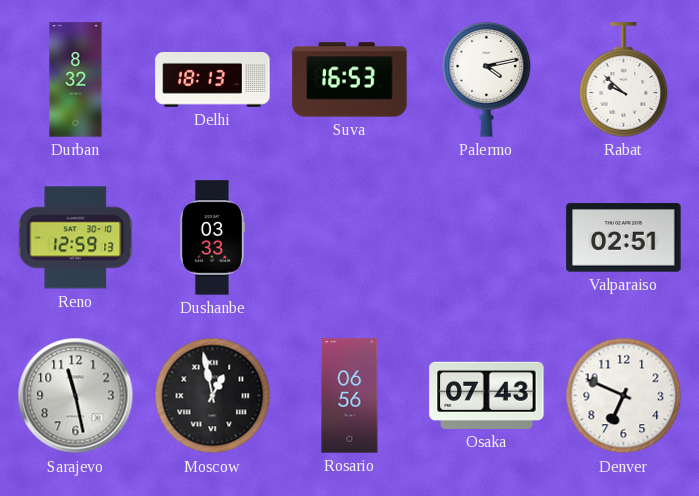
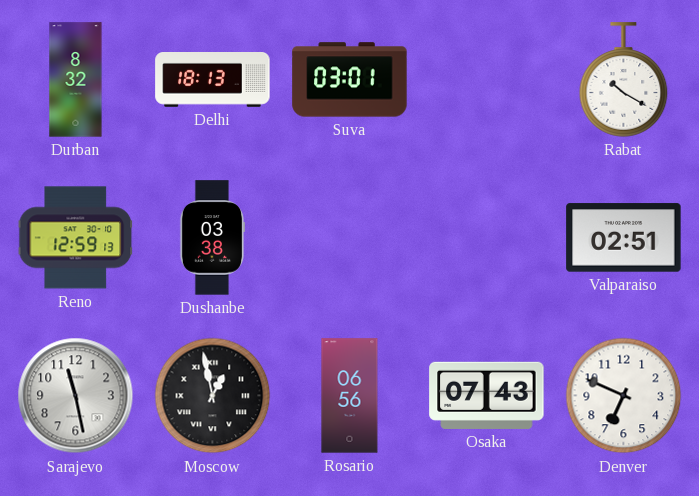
Suva: 16:53 -> 03:01
Palermo: 4:13 -> none
Rabat: 9:52 -> 10:20
Dushanbe: 03:33 -> 03:38
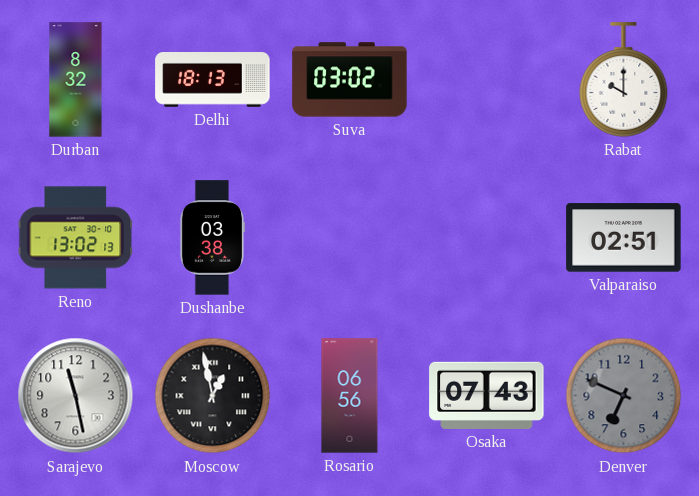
Suva: 03:01 -> 03:02
Rabat: 10:20 -> 10:00
Reno: 12:59 -> 13:02
Denver dial: white -> grey
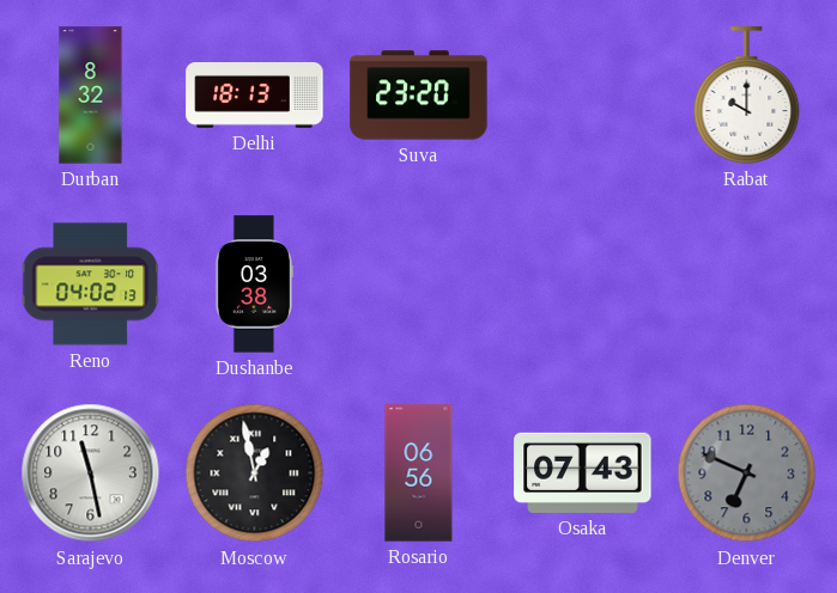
Suva: 03:02 -> 23:20
Reno: 13:02 -> 04:02
Valparaiso: 02:51 -> none
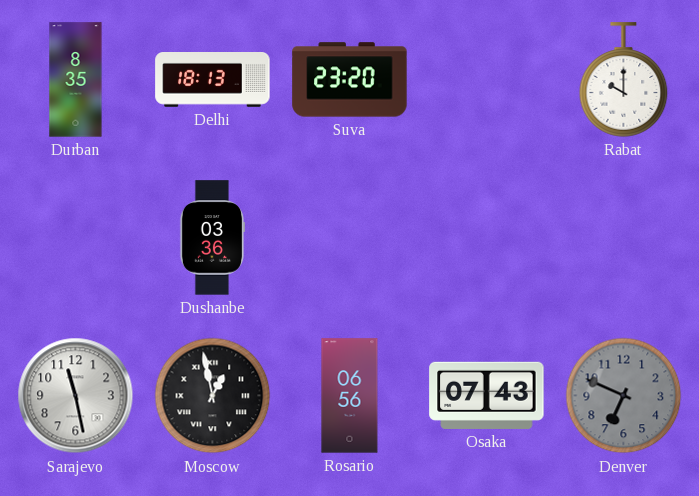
Durban: 8:32 -> 8:35
Reno: 04:02 -> none
Dushanbe: 03:38 -> 03:36
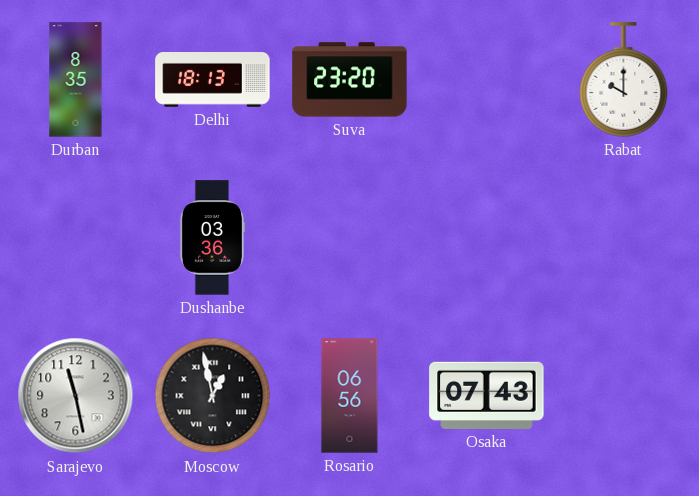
Denver: 6:49 -> none
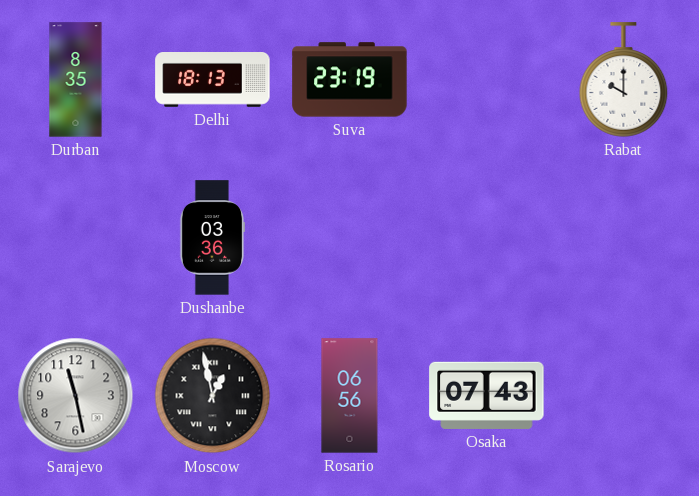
Suva: 23:20 -> 23:19
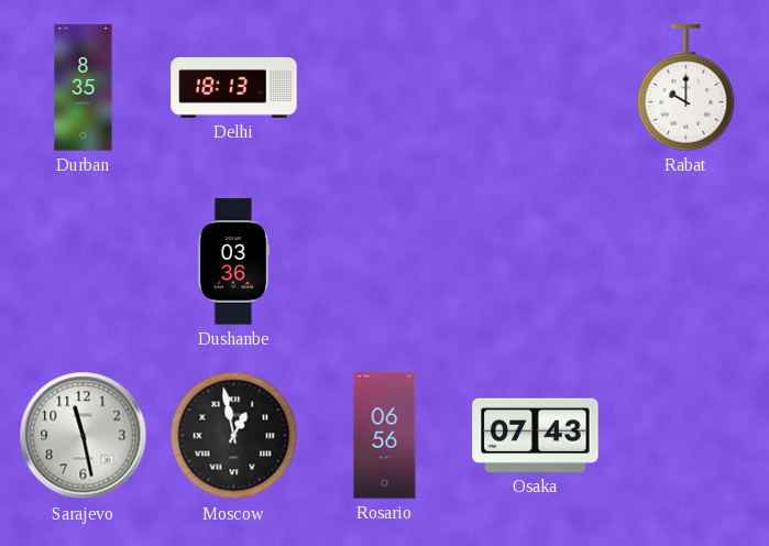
Suva: 23:19 -> none
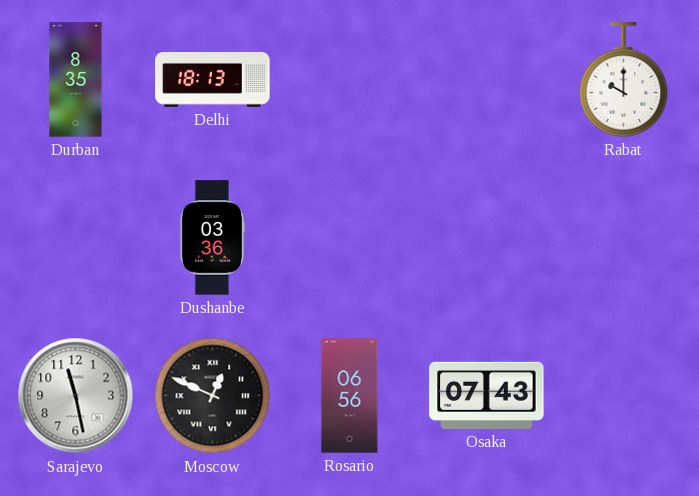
Moscow: 12:58 -> 12:49
